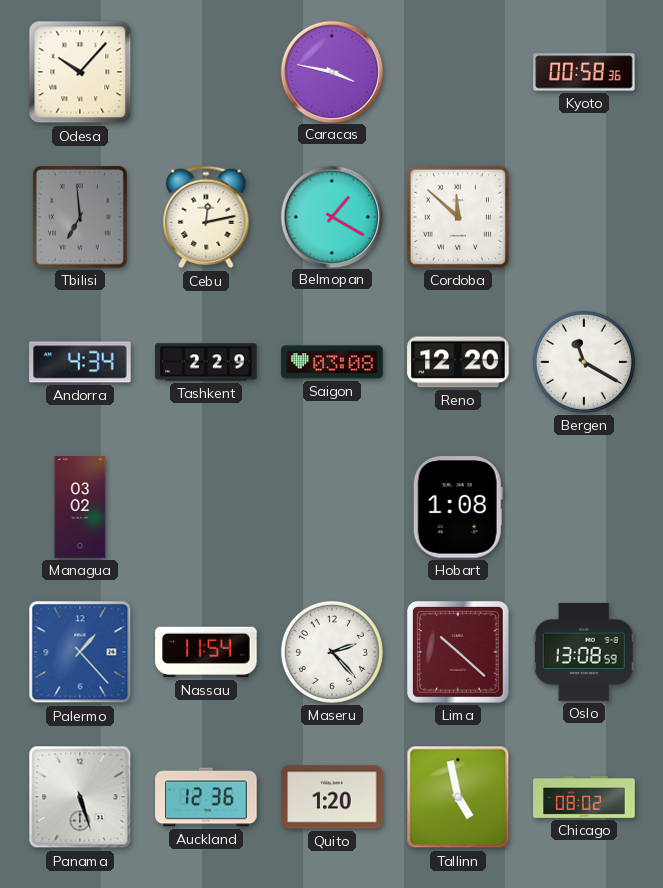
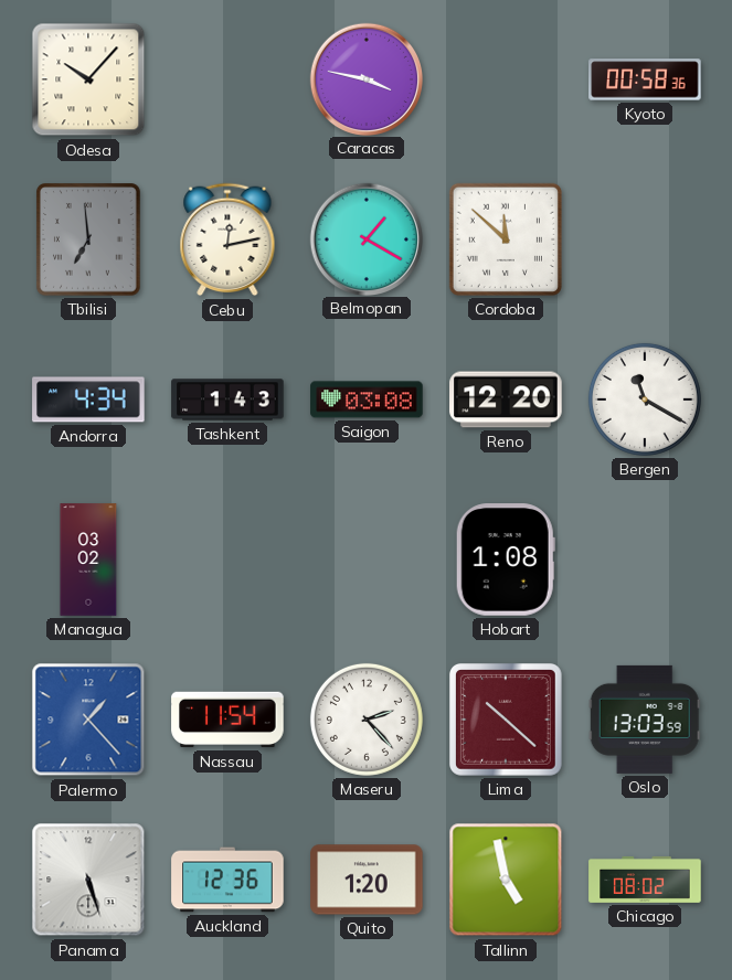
Tashkent: 2:29 -> 1:43
Oslo: 13:08 -> 13:03
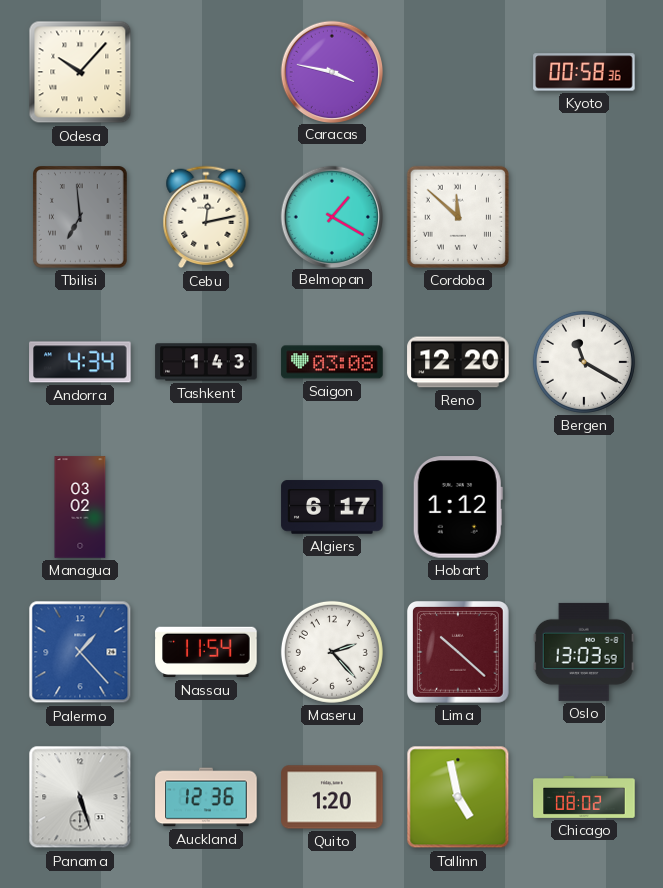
Algiers: none -> 6:17
Hobart: 1:08 -> 1:12
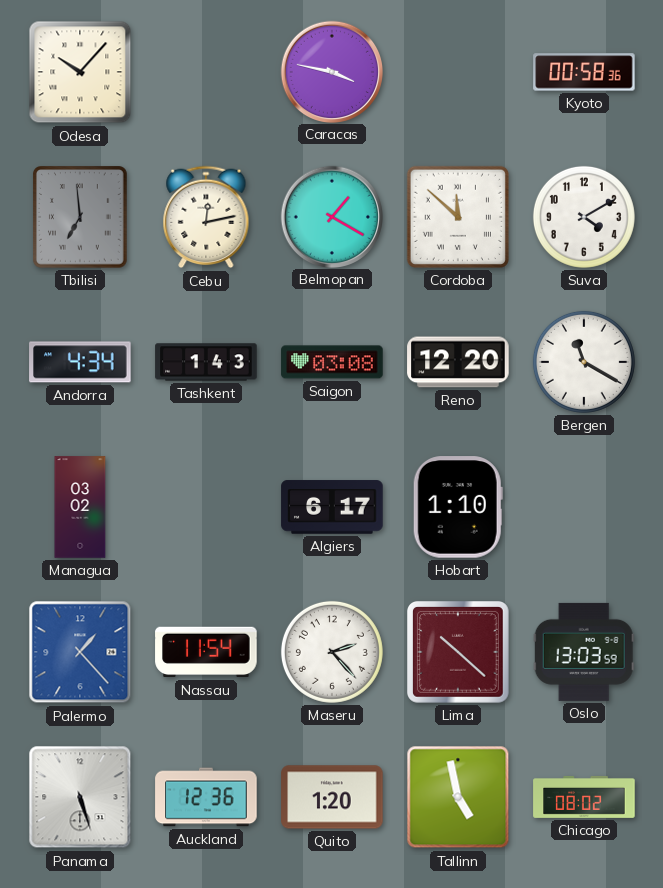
Suva: none -> 4:10
Hobart: 1:12 -> 1:10
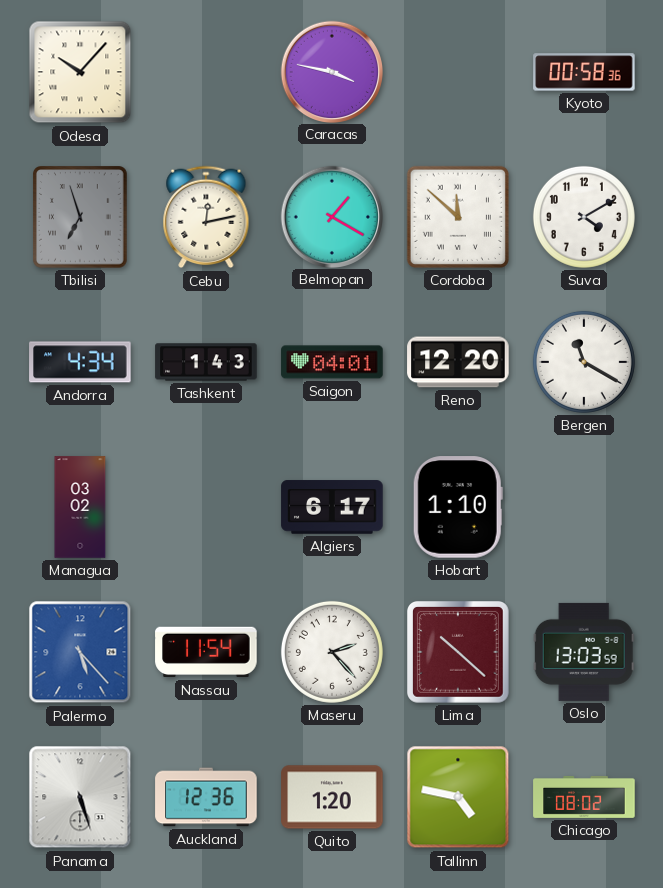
Tbilisi: 6:59 -> 6:57
Saigon: 03:08 -> 04:01
Palermo: 1:23 -> 5:23
Tallinn: 4:58 -> 4:47
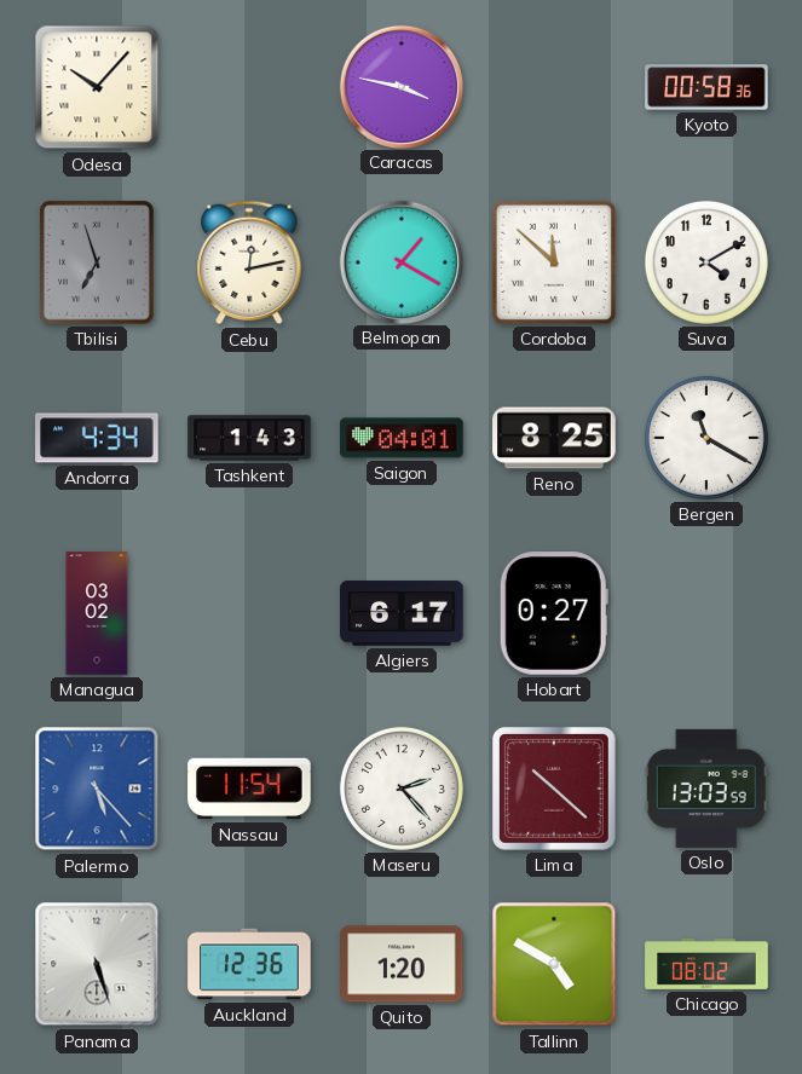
Reno: 12:20 -> 8:25
Hobart: 1:10 -> 0:27
Tallinn: 4:47 -> 4:50
